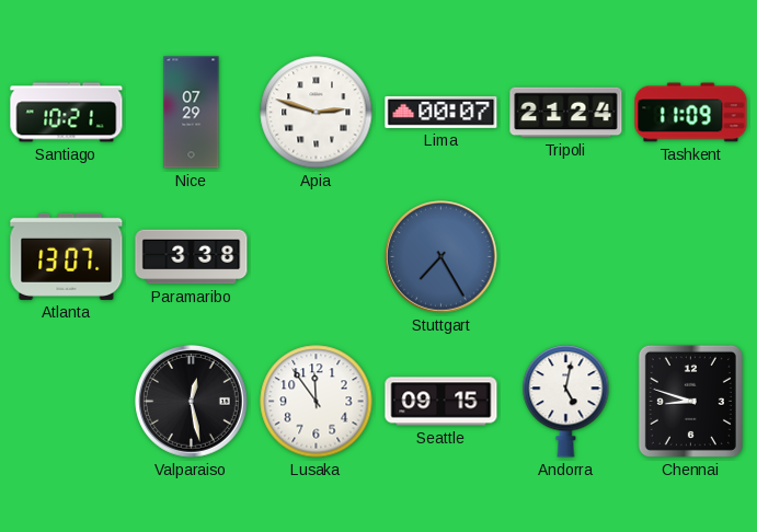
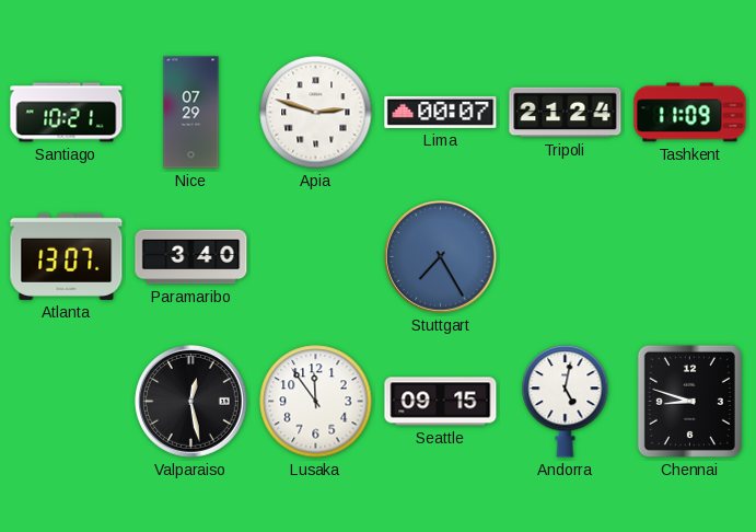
Paramaribo: 3:38 -> 3:40
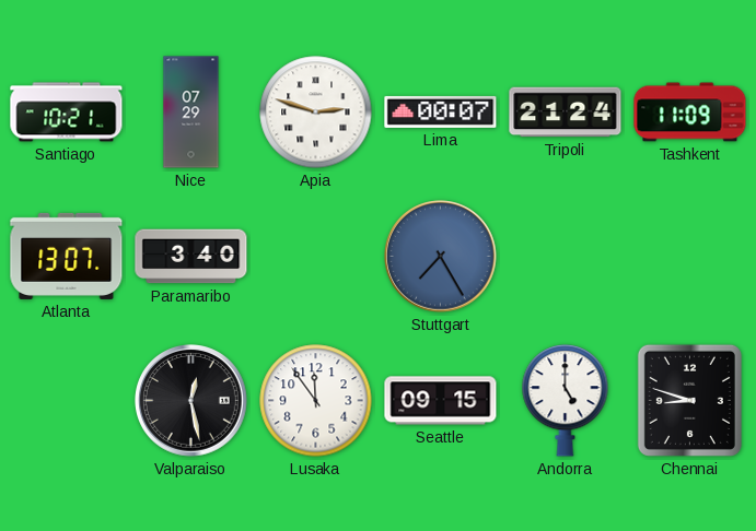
Andorra: 5:02 -> 5:00
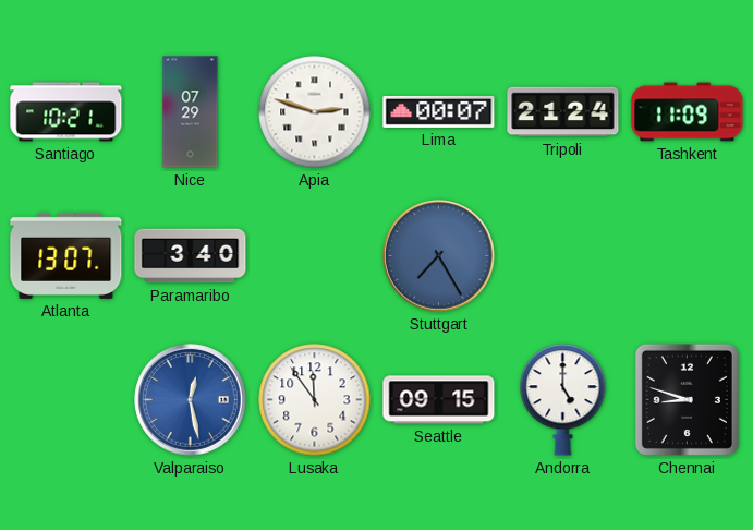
Valparaiso dial: black -> blue
